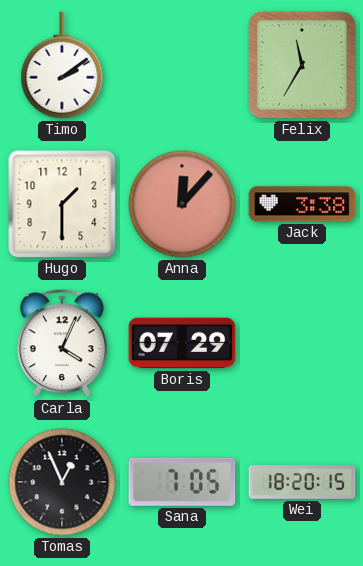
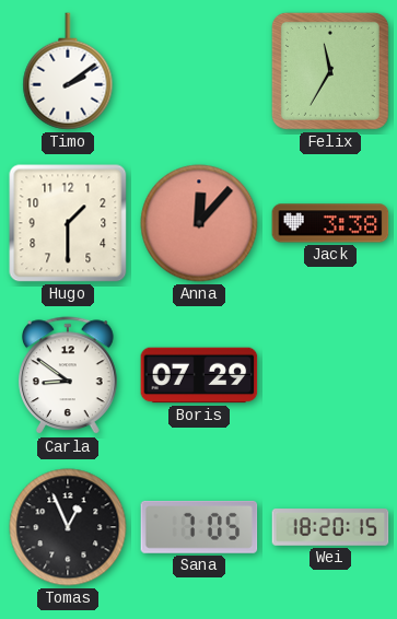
Carla: 4:04 -> 8:51
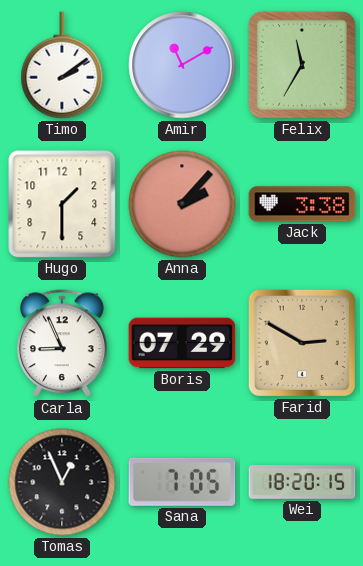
Amir: none -> 11:10
Anna: 12:07 -> 2:07
Carla: 8:51 -> 8:56
Farid: none -> 2:50
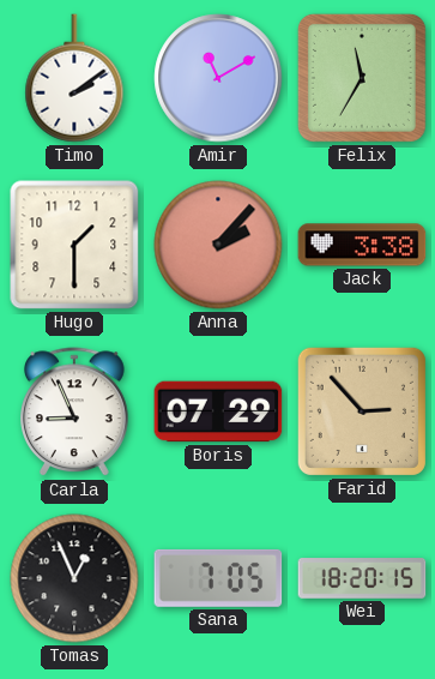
Farid: 2:50 -> 2:53
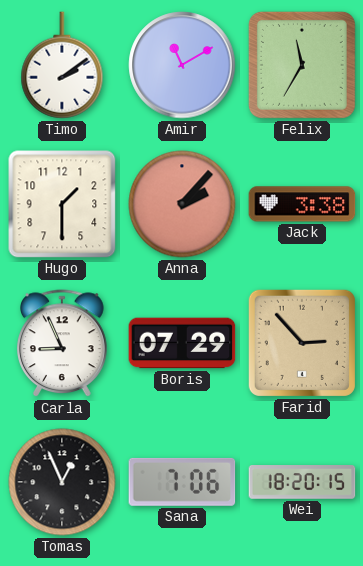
Sana: 7:05 -> 7:06
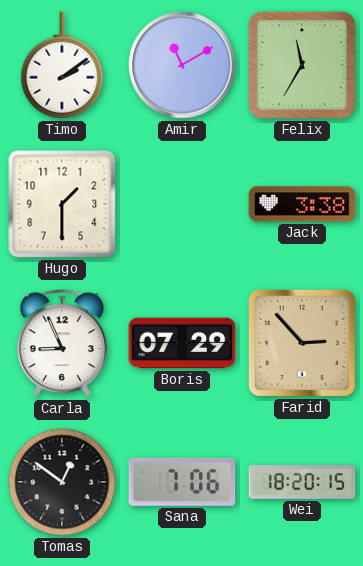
Anna: 2:07 -> none
Tomas: 12:56 -> 12:51
